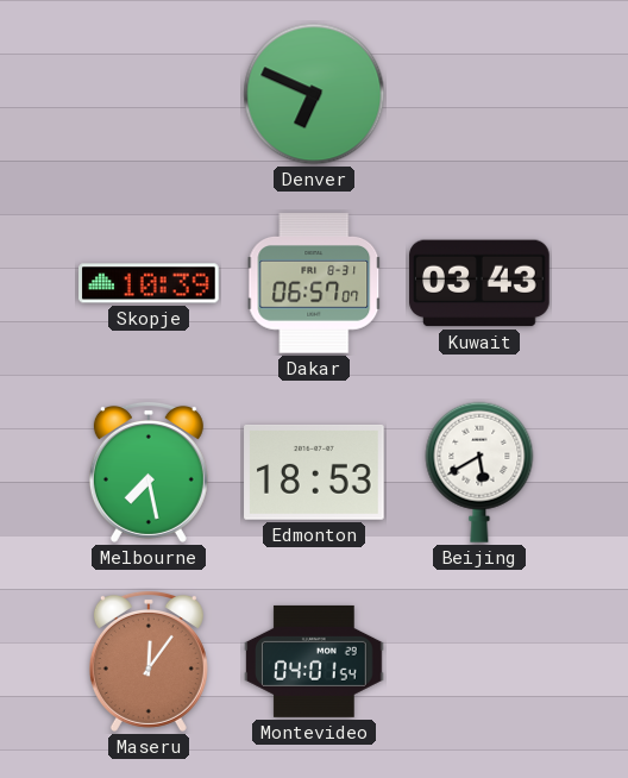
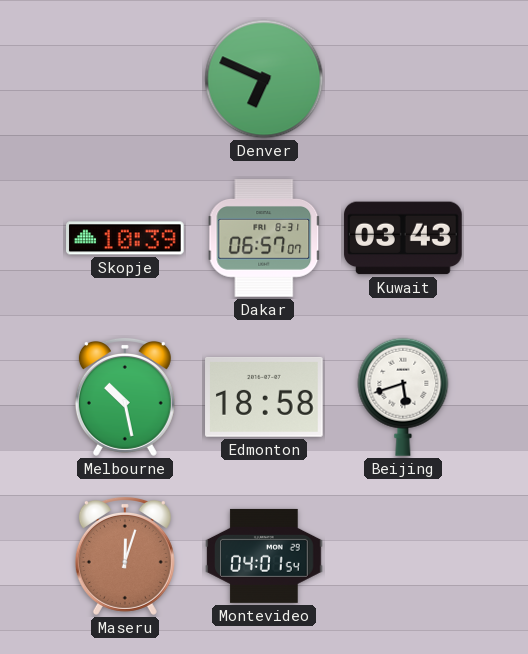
Melbourne: 7:28 -> 10:28
Edmonton: 18:53 -> 18:58
Beijing: 5:40 -> 5:42
Maseru: 12:06 -> 12:03
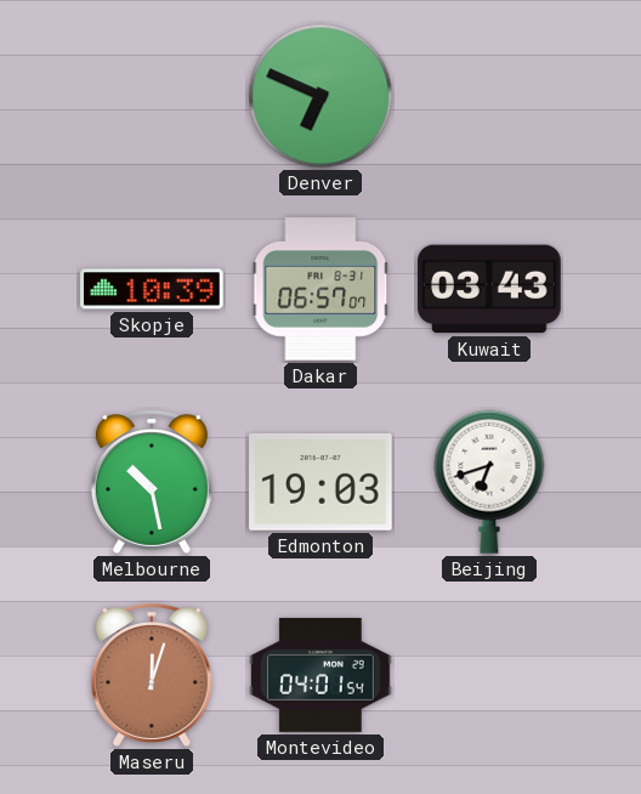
Edmonton: 18:58 -> 19:03
Beijing: 5:42 -> 6:42
